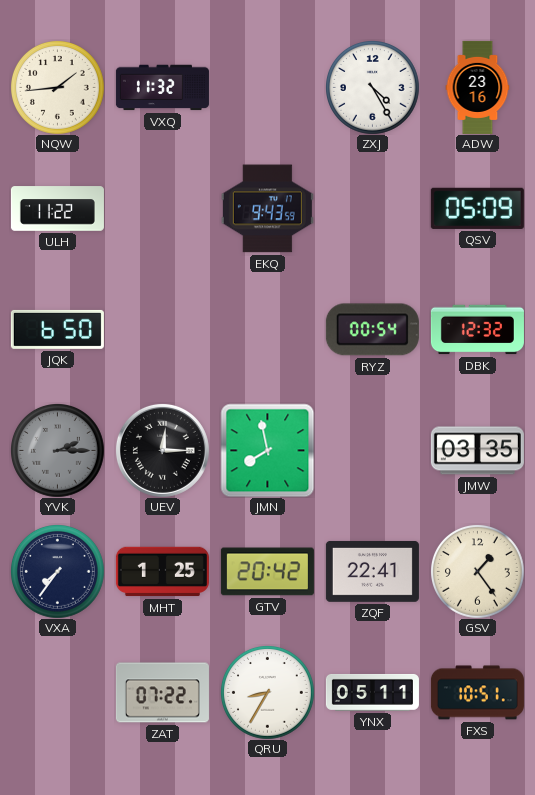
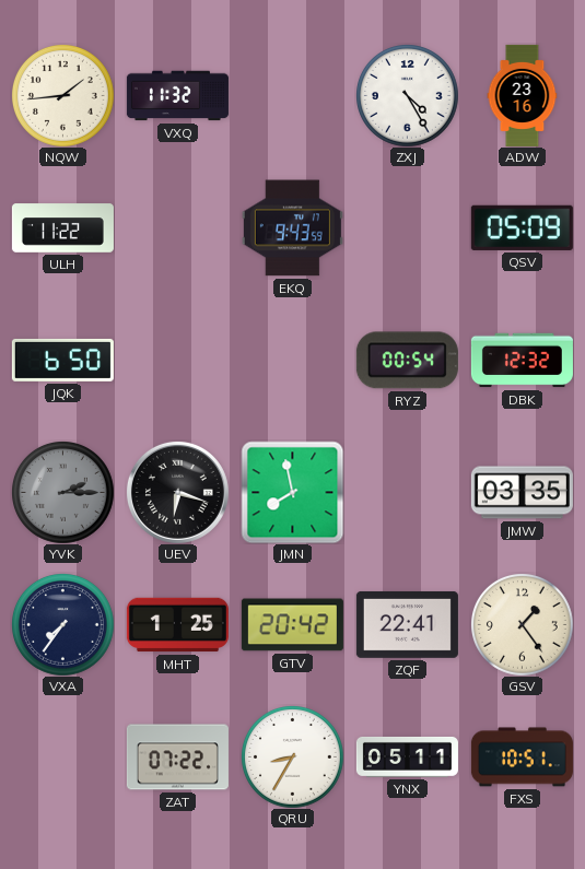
UEV: 12:15 -> 6:18
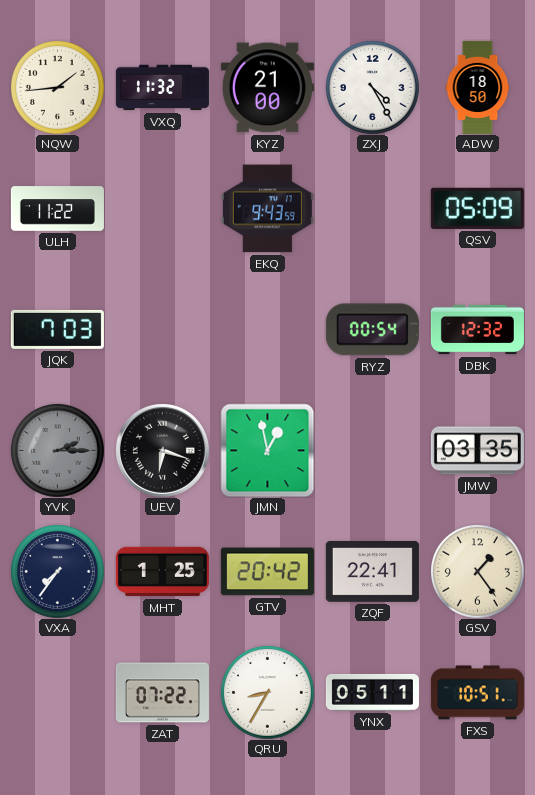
KYZ: none -> 21:00
ADW: 23:16 -> 18:50
JQK: 6:50 -> 7:03
JMN: 7:58 -> 12:58
